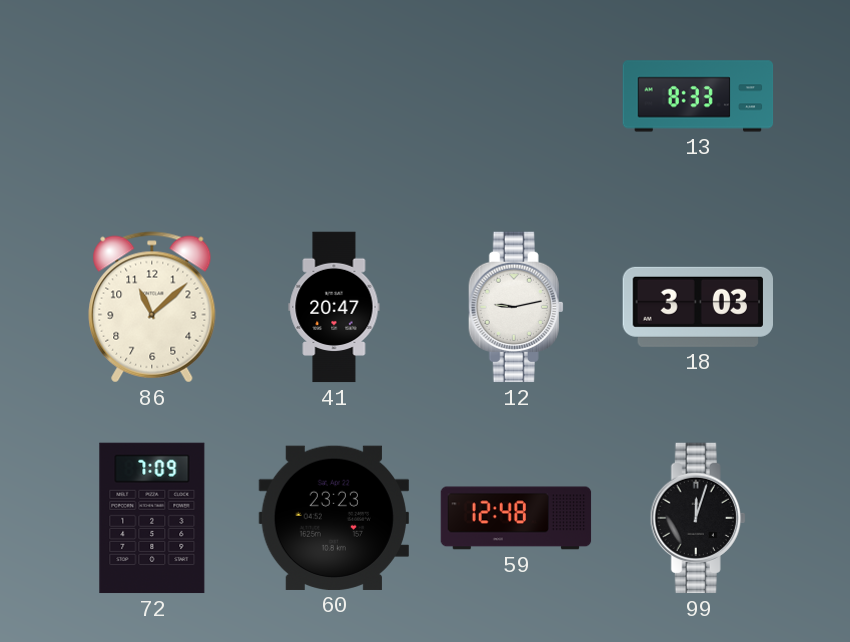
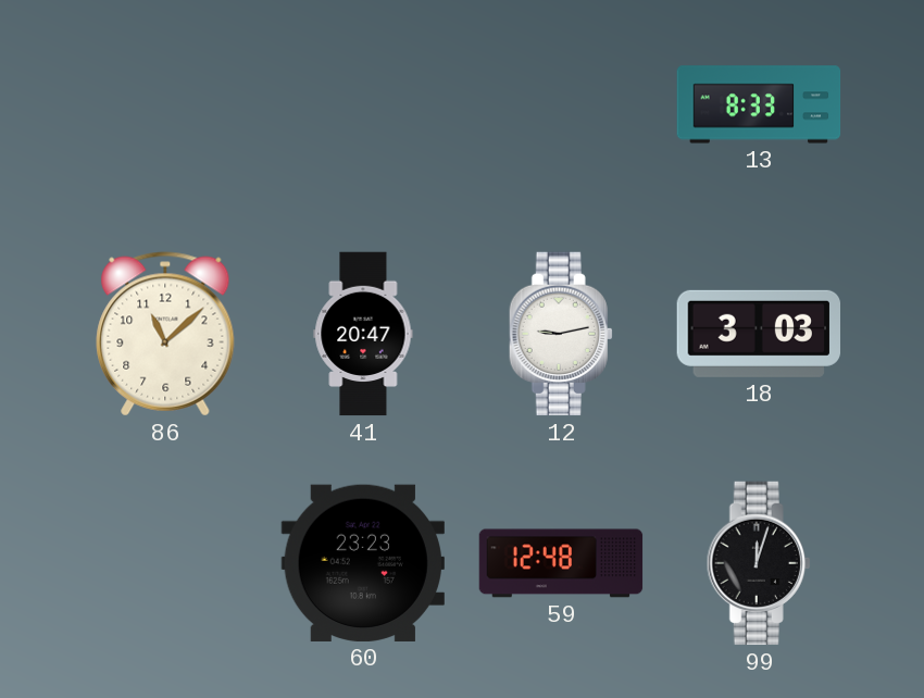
72: 7:09 -> none
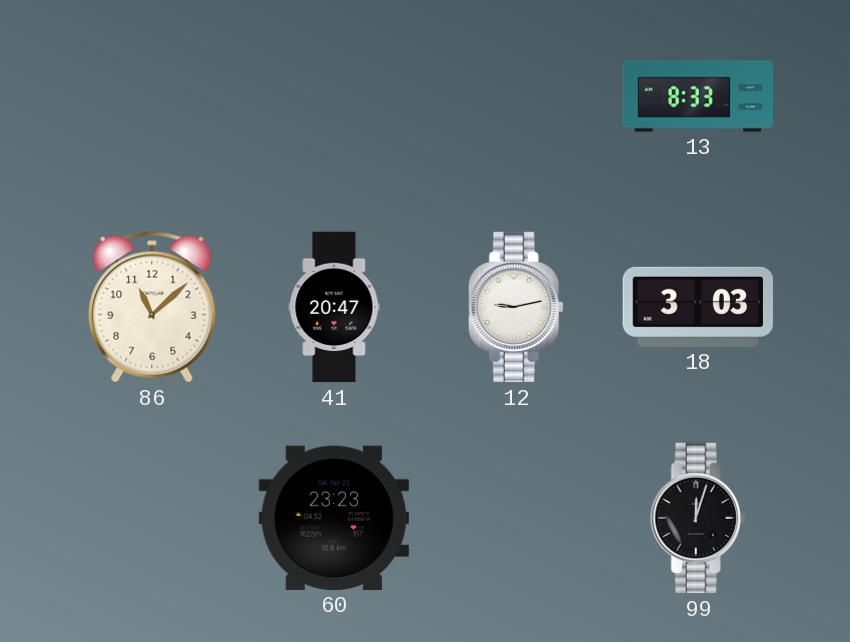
59: 12:48 -> none
